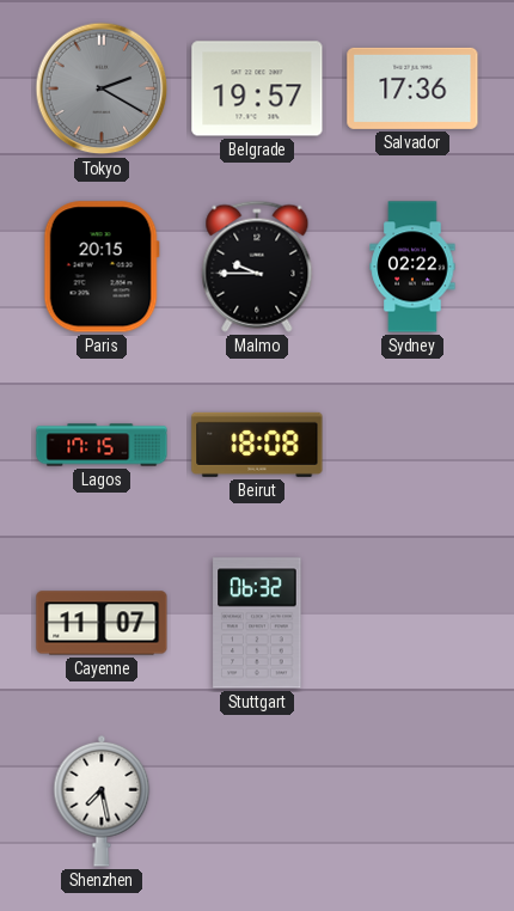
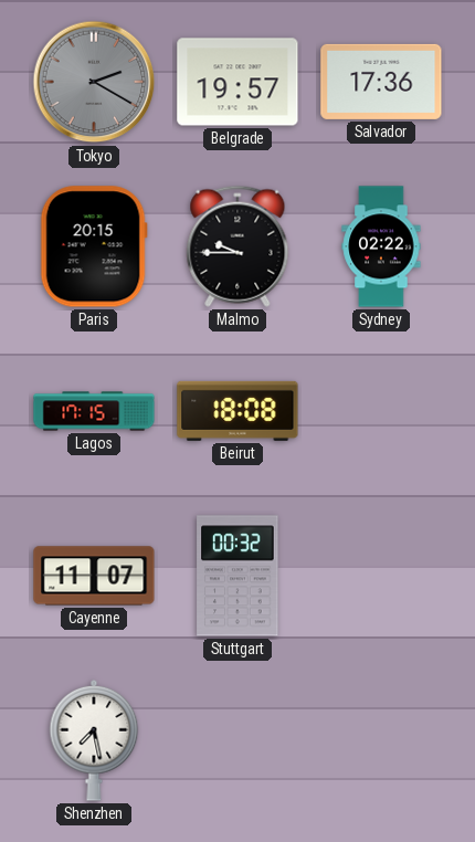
Stuttgart: 06:32 -> 00:32
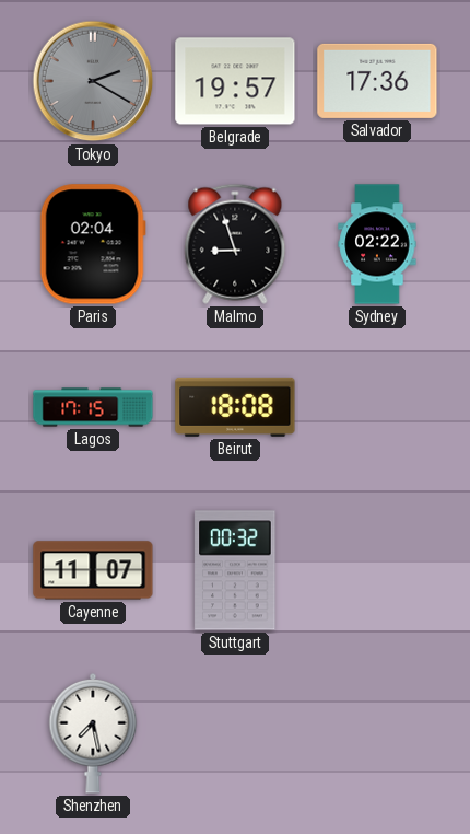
Paris: 20:15 -> 02:04
Malmo: 9:45 -> 8:57
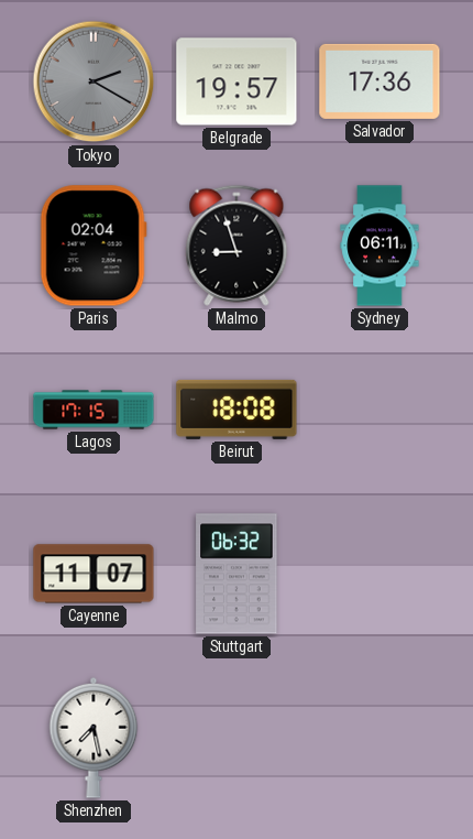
Sydney: 02:22 -> 06:11
Stuttgart: 00:32 -> 06:32
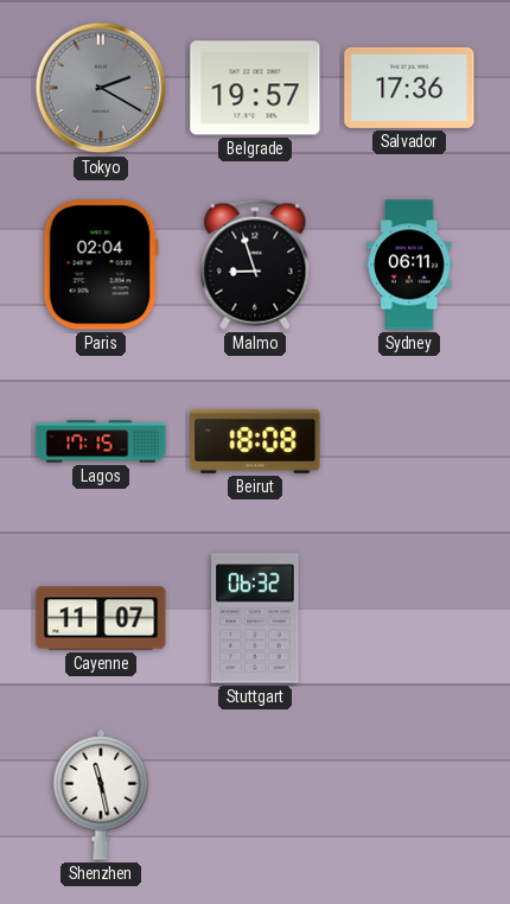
Shenzhen: 7:28 -> 11:28
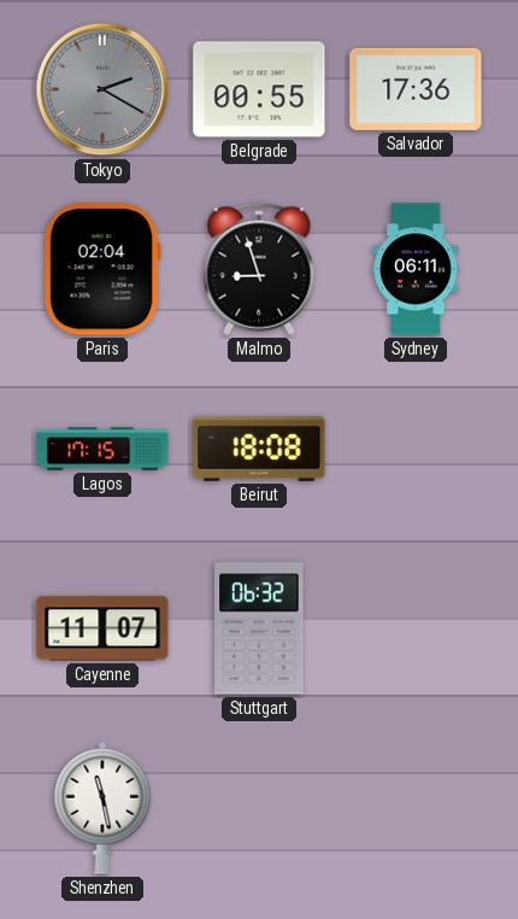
Belgrade: 19:57 -> 00:55
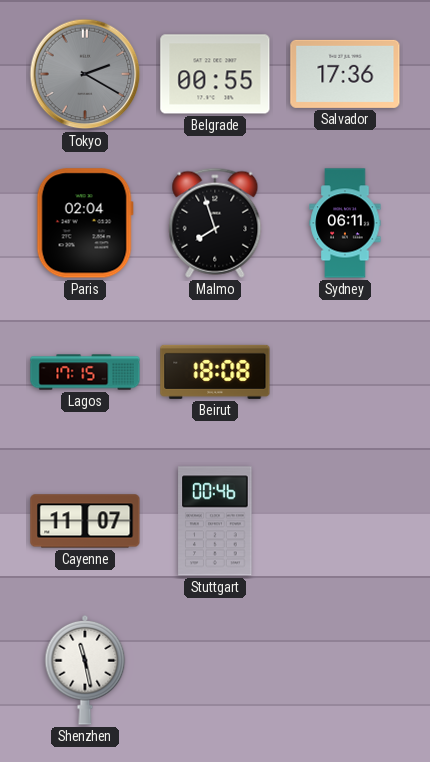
Malmo: 8:57 -> 7:57
Stuttgart: 06:32 -> 00:46
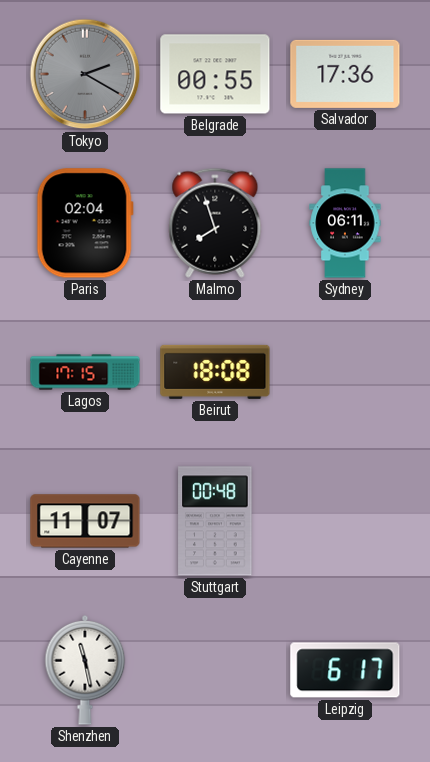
Stuttgart: 00:46 -> 00:48
Leipzig: none -> 6:17
